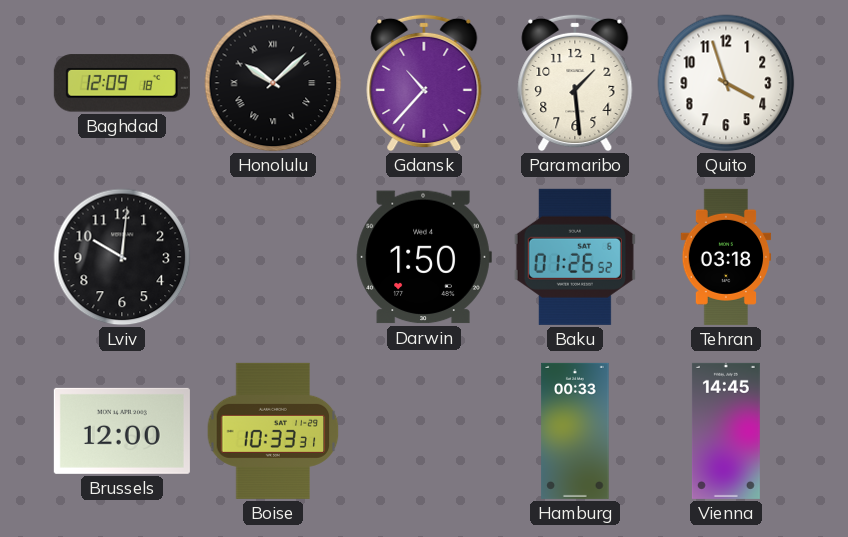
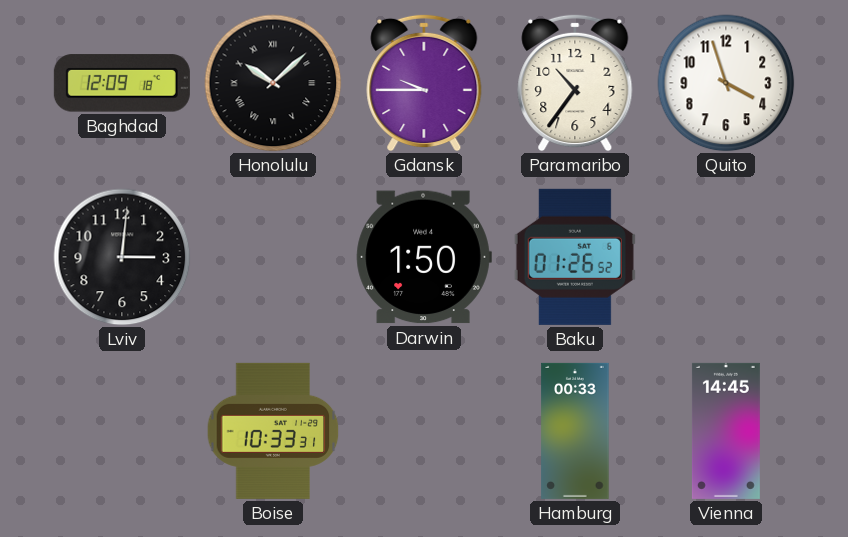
Gdansk: 10:37 -> 9:45
Paramaribo: 1:29 -> 10:36
Lviv: 10:01 -> 3:01
Tehran: 03:18 -> none
Brussels: 12:00 -> none
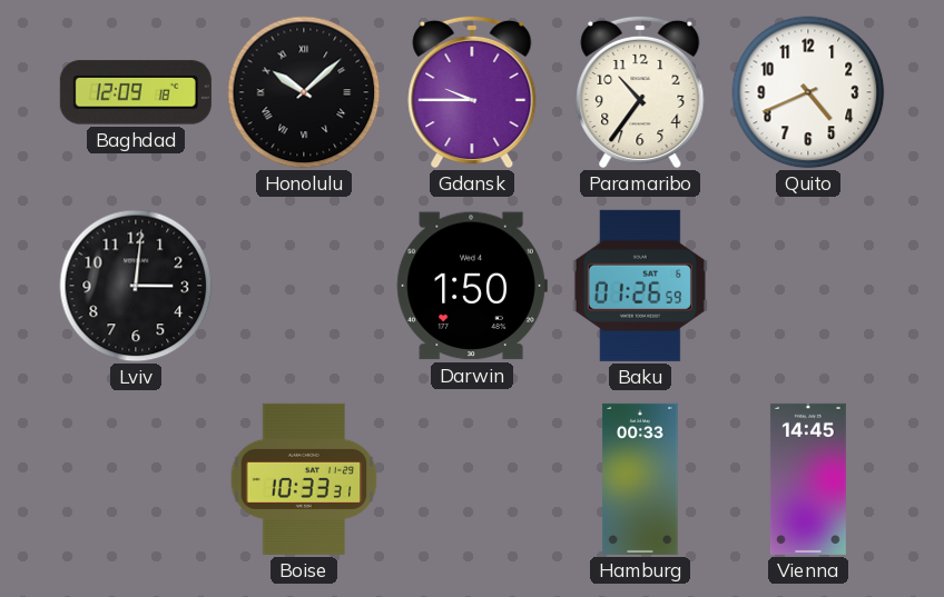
Quito: 3:57 -> 4:41
Baku: 01:26:52 -> 01:26:59
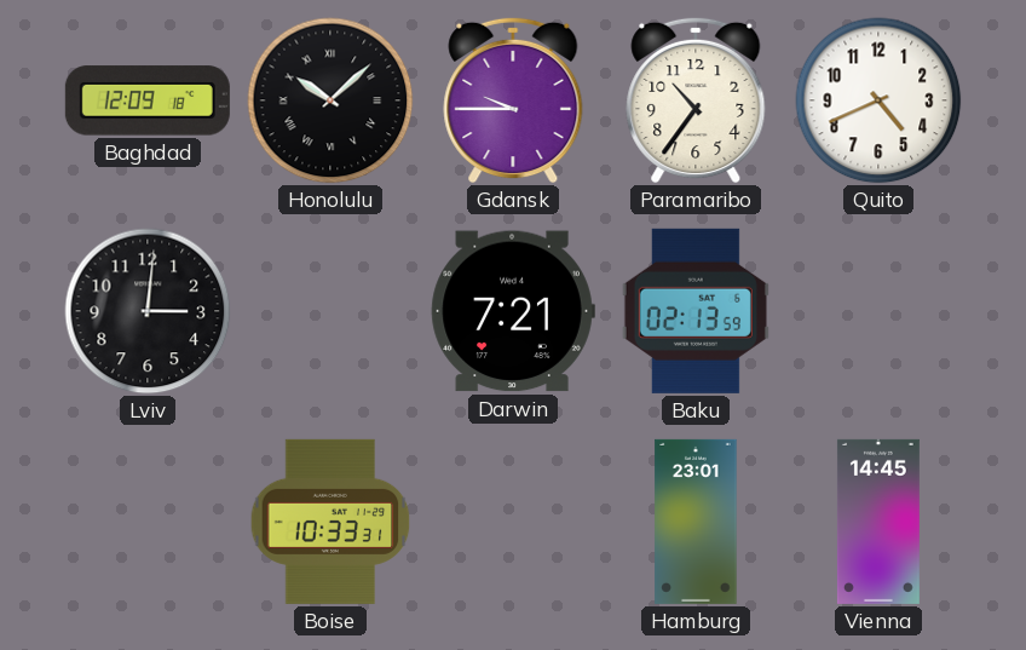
Darwin: 1:50 -> 7:21
Baku: 01:26 -> 02:13
Hamburg: 00:33 -> 23:01
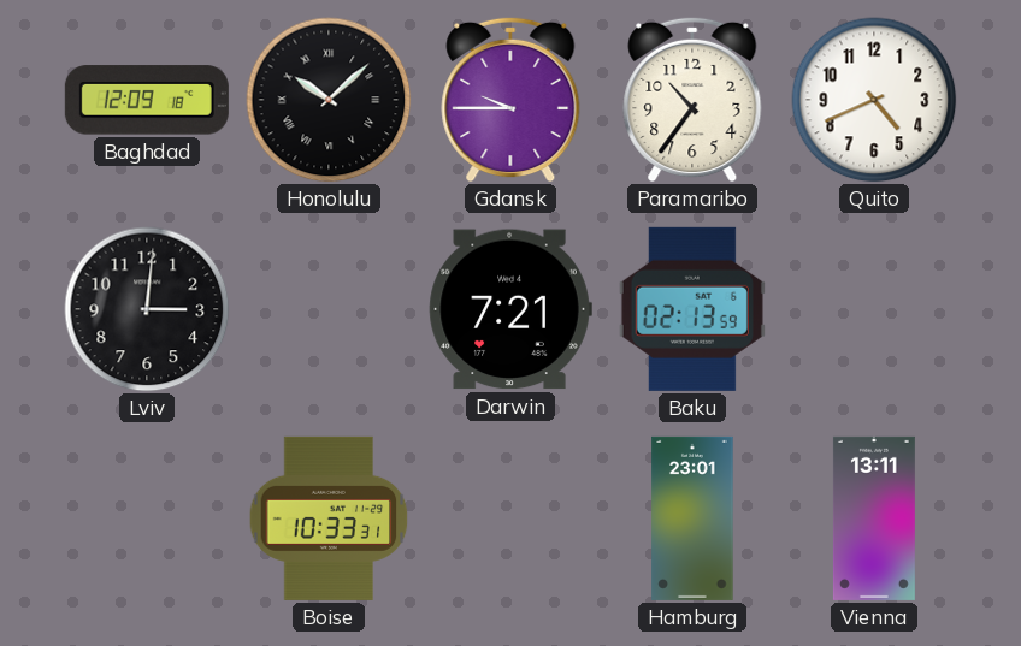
Vienna: 14:45 -> 13:11
